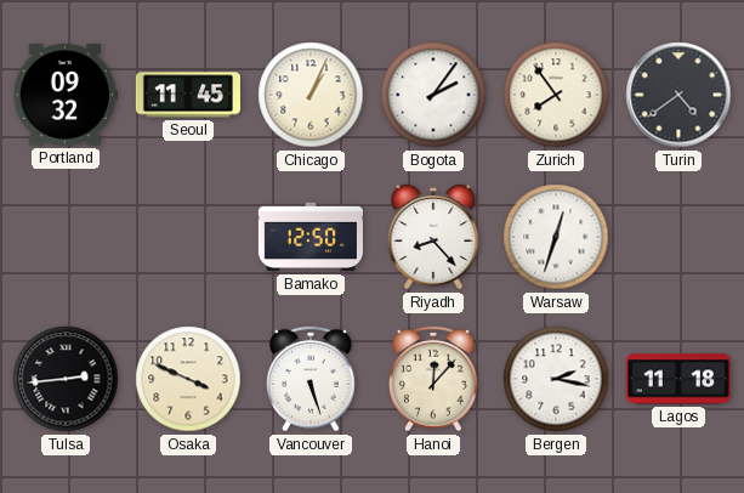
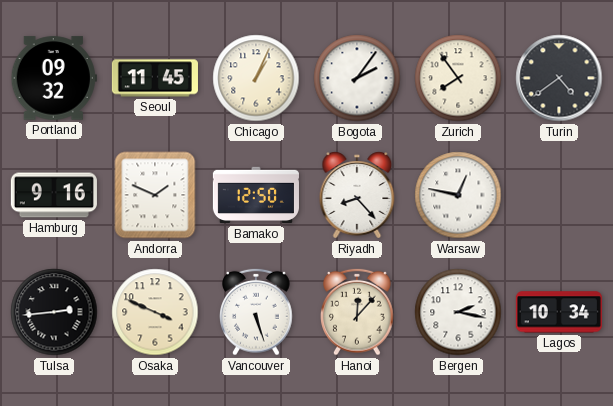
Hamburg: none -> 9:16
Andorra: none -> 1:49
Warsaw: 12:33 -> 12:47
Lagos: 11:18 -> 10:34
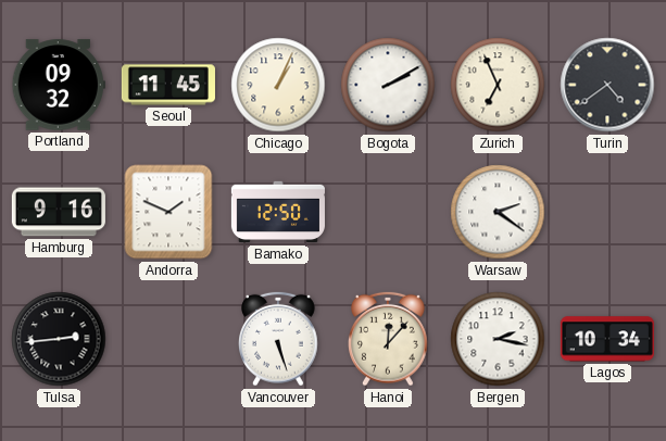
Bogota: 2:06 -> 2:10
Zurich: 7:54 -> 6:56
Riyadh: 8:23 -> none
Warsaw: 12:47 -> 2:21
Osaka: 3:49 -> none
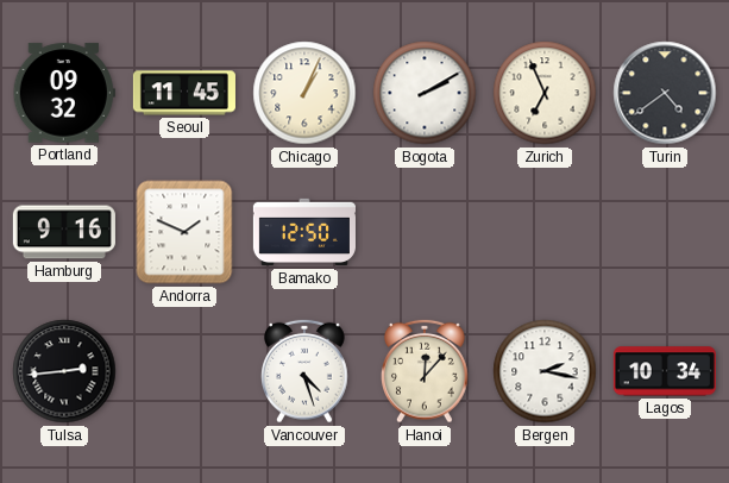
Warsaw: 2:21 -> none
Vancouver: 5:27 -> 4:27
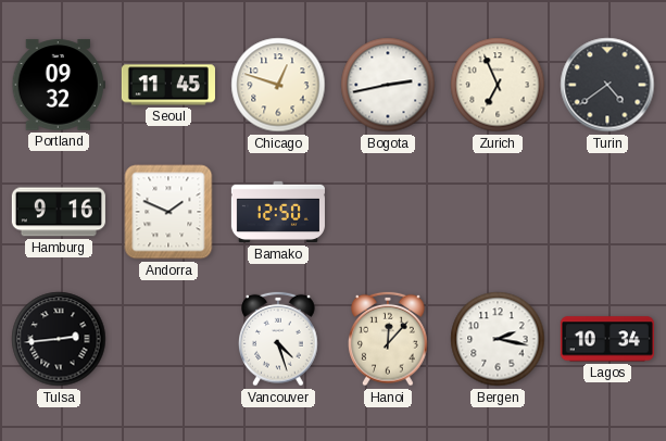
Chicago: 1:04 -> 12:48
Bogota: 2:10 -> 2:43
